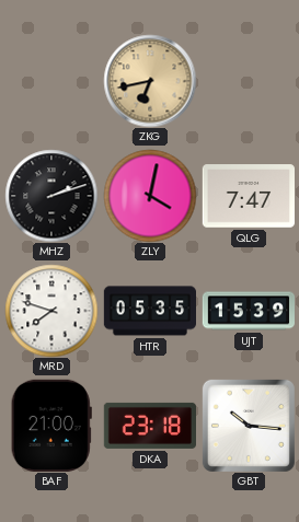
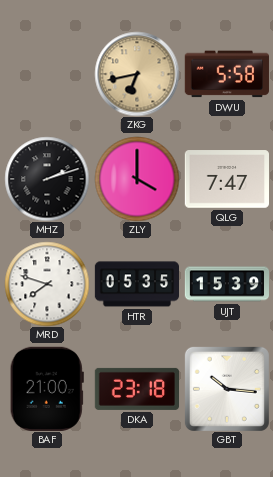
DWU: none -> 5:58
ZLY: 4:02 -> 4:00
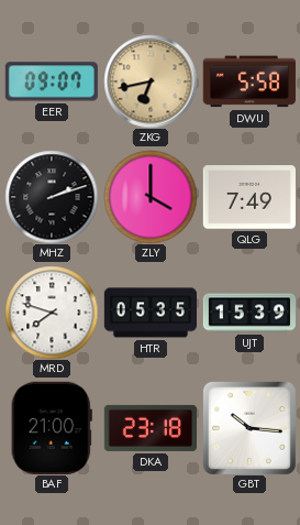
EER: none -> 09:07
QLG: 7:47 -> 7:49
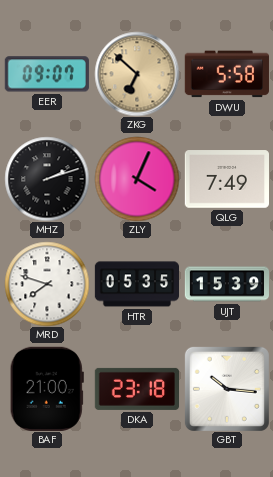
ZKG: 6:43 -> 6:52
ZLY: 4:00 -> 4:04
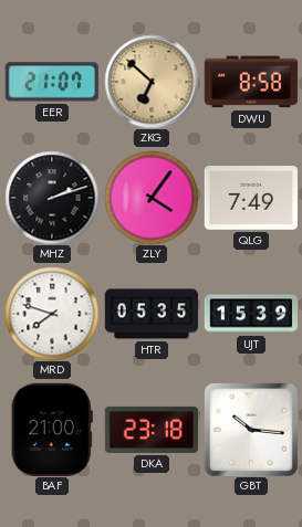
EER: 09:07 -> 21:07
DWU: 5:58 -> 8:58
ZLY: 4:04 -> 4:06
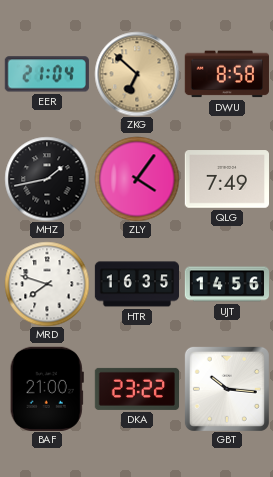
EER: 21:07 -> 21:04
MHZ: 2:12 -> 1:43
HTR: 05:35 -> 16:35
UJT: 15:39 -> 14:56
DKA: 23:18 -> 23:22
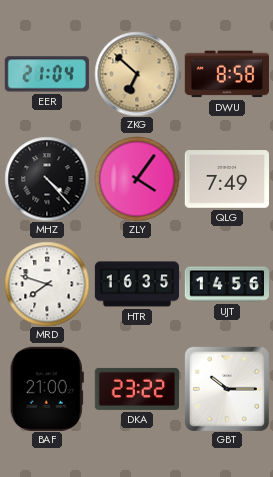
MHZ: 1:43 -> 4:23
GBT: 10:16 -> 10:15
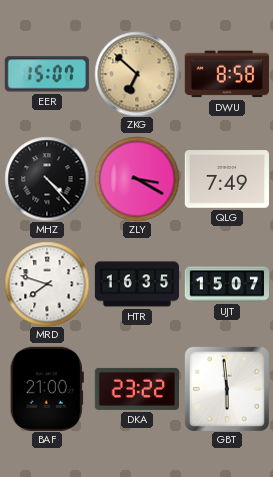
EER: 21:04 -> 15:07
ZLY: 4:06 -> 3:20
UJT: 14:56 -> 15:07
GBT: 10:15 -> 5:59
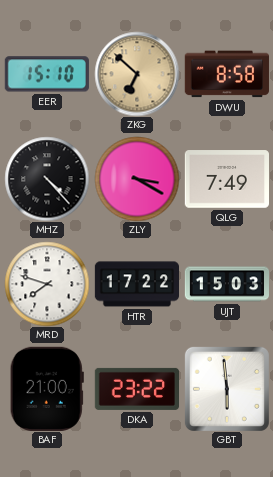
EER: 15:07 -> 15:10
HTR: 16:35 -> 17:22
UJT: 15:07 -> 15:03
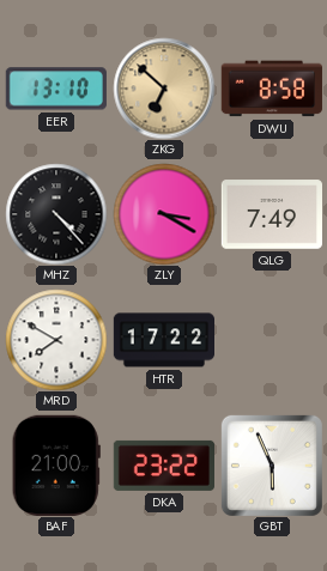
EER: 15:10 -> 13:10
MRD: 7:48 -> 7:50
UJT: 15:03 -> none
GBT: 5:59 -> 5:56
